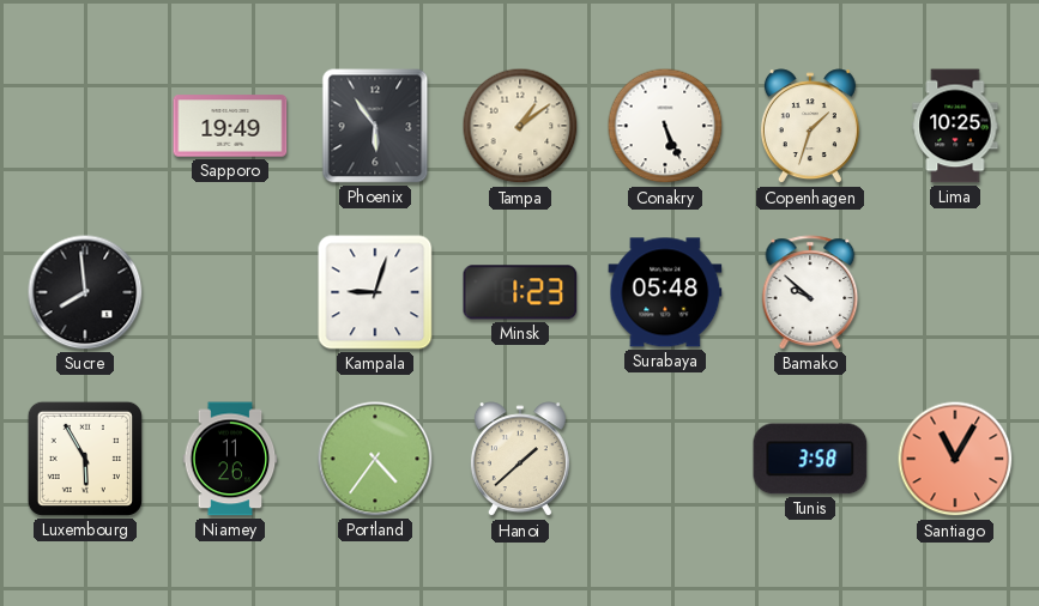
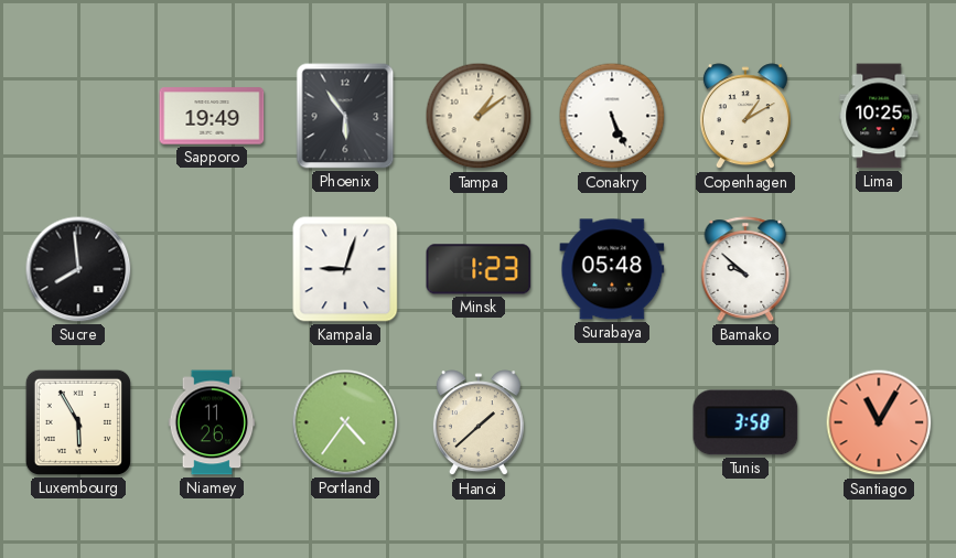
Copenhagen: 1:33 -> 1:10
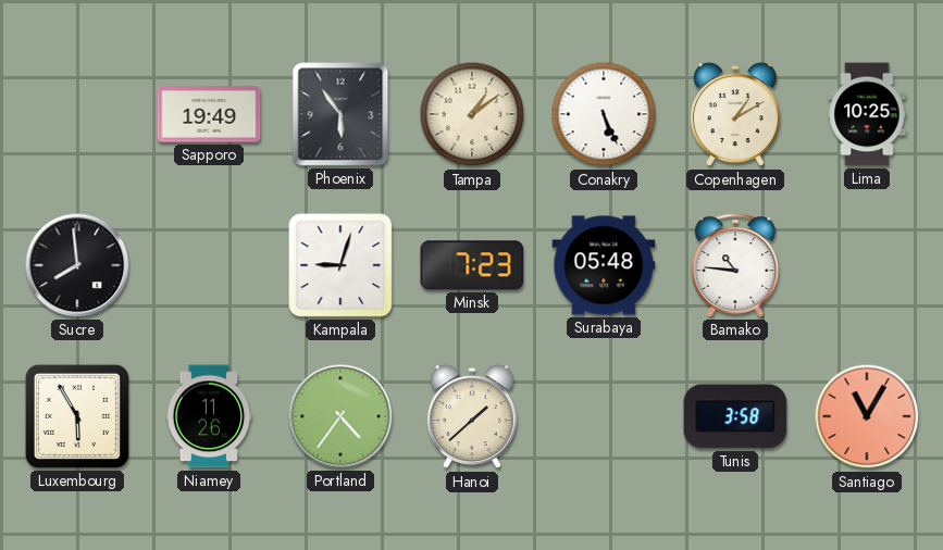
Minsk: 1:23 -> 7:23
Bamako: 9:52 -> 10:46
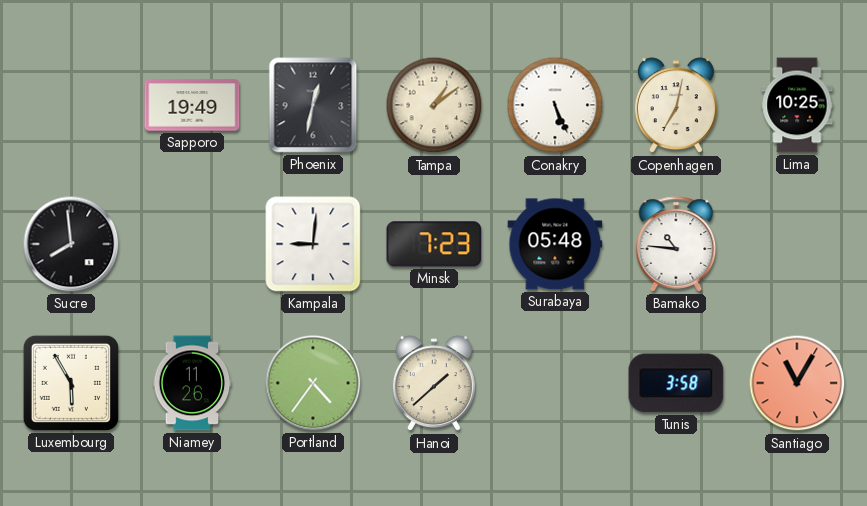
Phoenix: 5:54 -> 12:32
Copenhagen: 1:10 -> 7:02
Kampala: 9:03 -> 9:01
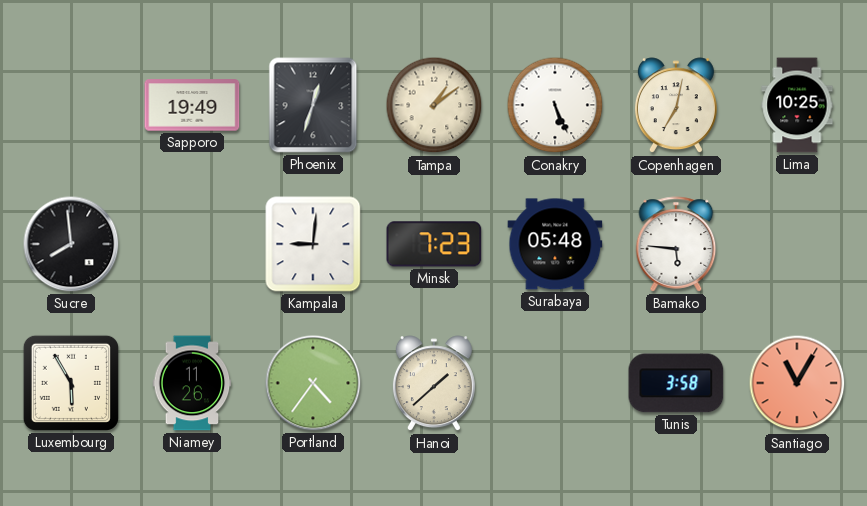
Phoenix: 12:32 -> 12:33
Bamako: 10:46 -> 5:46
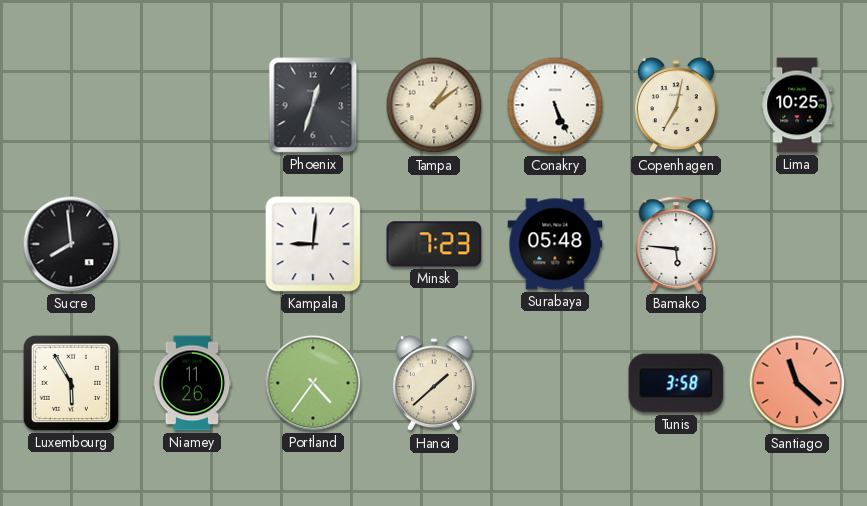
Sapporo: 19:49 -> none
Santiago: 11:05 -> 11:22
